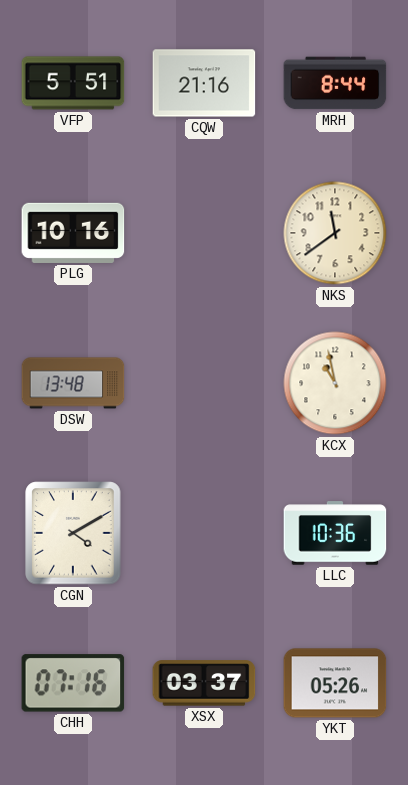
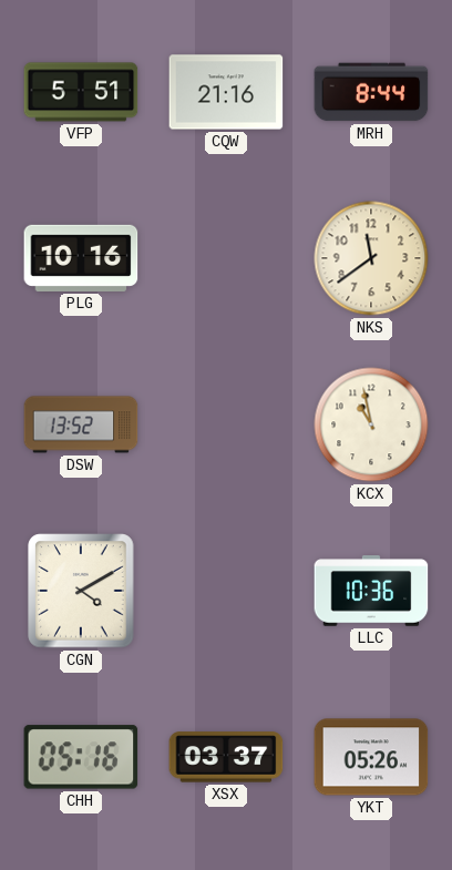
DSW: 13:48 -> 13:52
CHH: 07:16 -> 05:16
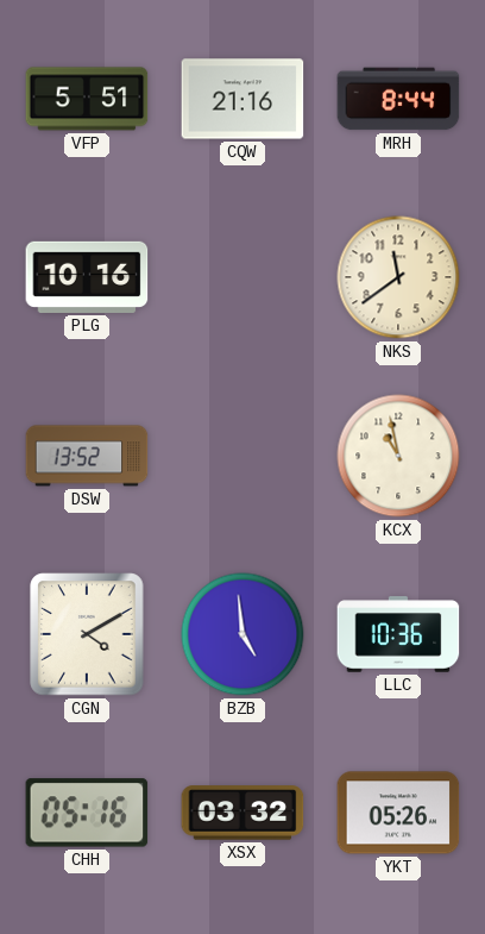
BZB: none -> 4:59
XSX: 03:37 -> 03:32
